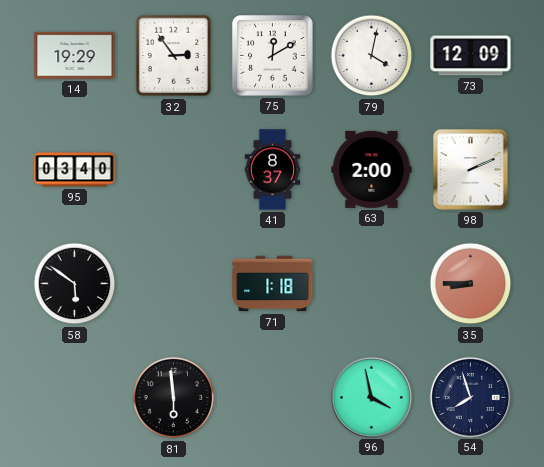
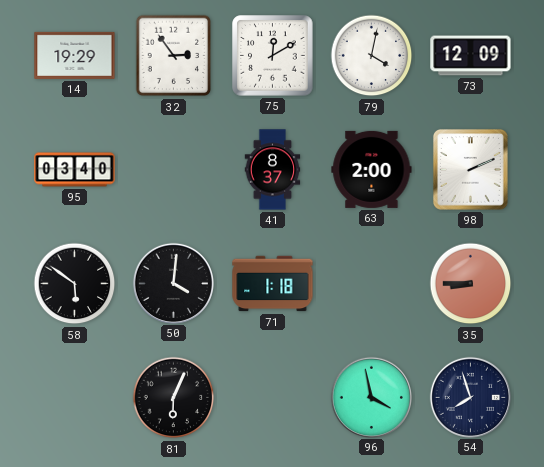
50: none -> 4:01
81: 5:59 -> 6:04
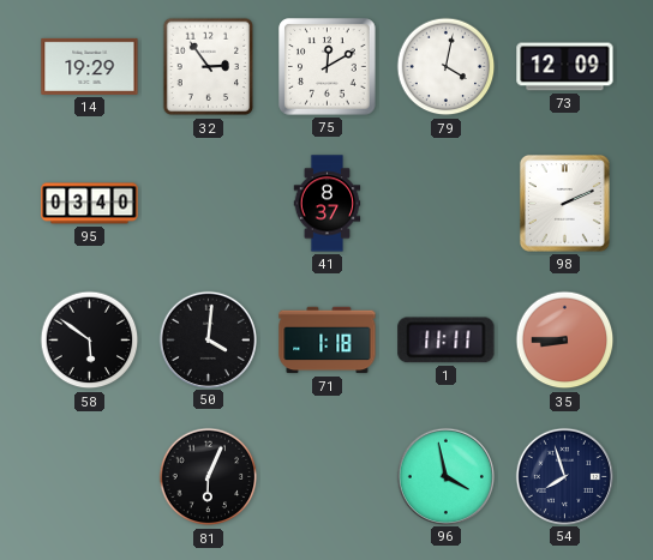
63: 2:00 -> none
1: none -> 11:11
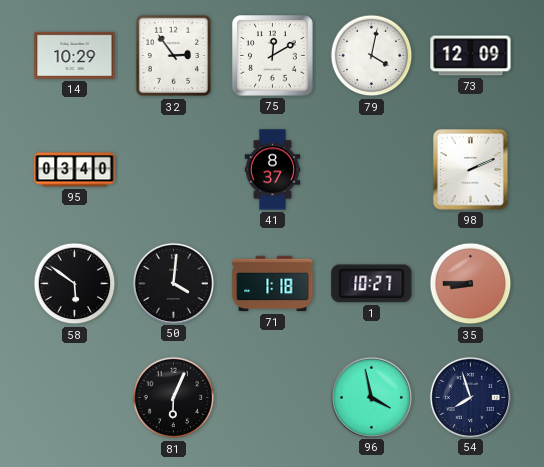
14: 19:29 -> 10:29
1: 11:11 -> 10:27
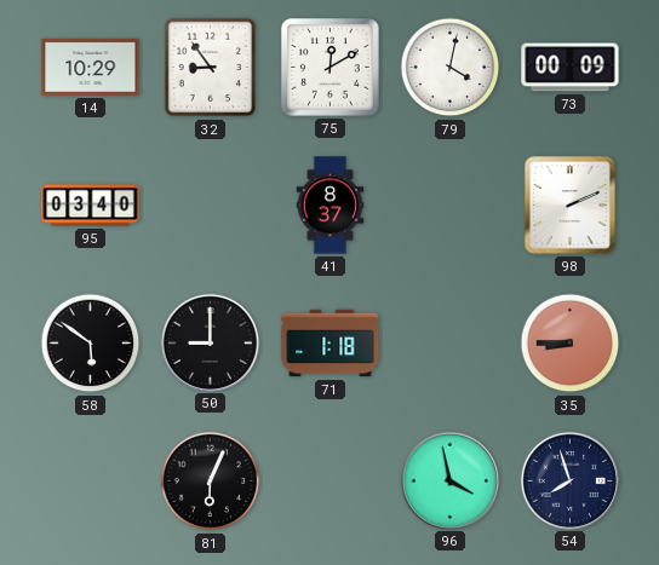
32: 2:54 -> 8:54
73: 12:09 -> 00:09
50: 4:01 -> 9:00
1: 10:27 -> none
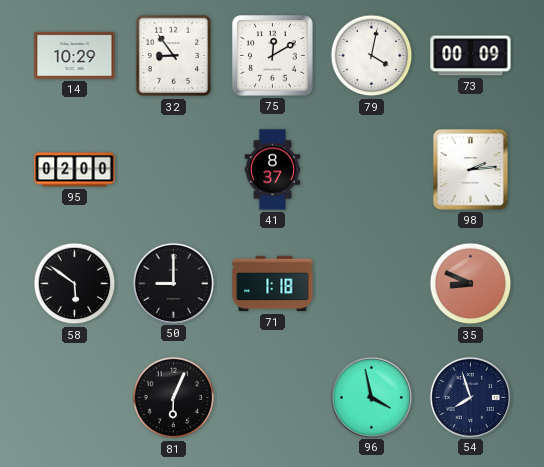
95: 03:40 -> 02:00
98: 2:11 -> 2:14
35: 8:45 -> 8:49
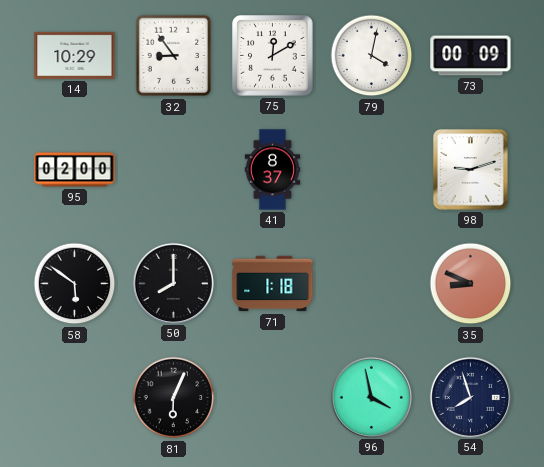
98: 2:14 -> 9:12
50: 9:00 -> 8:00
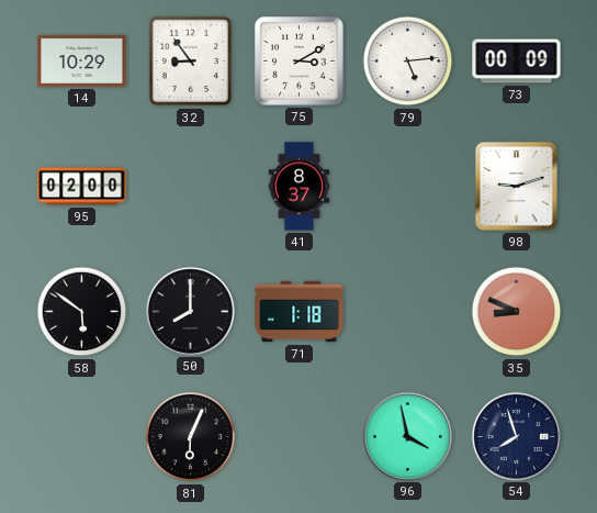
75: 12:10 -> 3:10
79: 4:02 -> 5:14
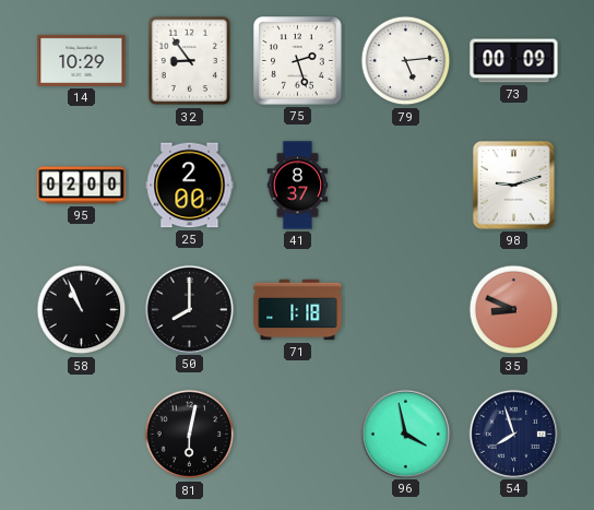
75: 3:10 -> 2:27
25: none -> 2:00
58: 5:51 -> 10:56
81: 6:04 -> 6:02
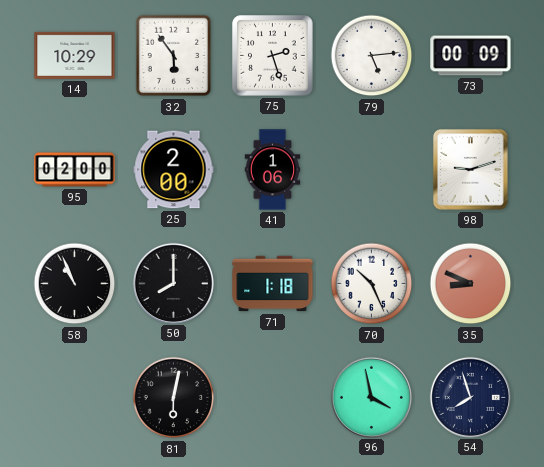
32: 8:54 -> 5:54
41: 8:37 -> 1:06
70: none -> 10:26
